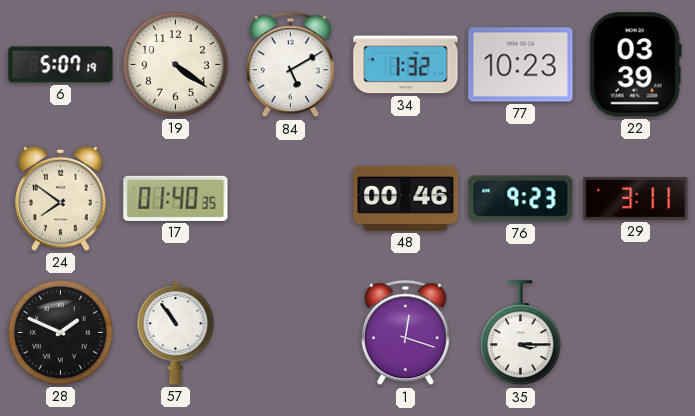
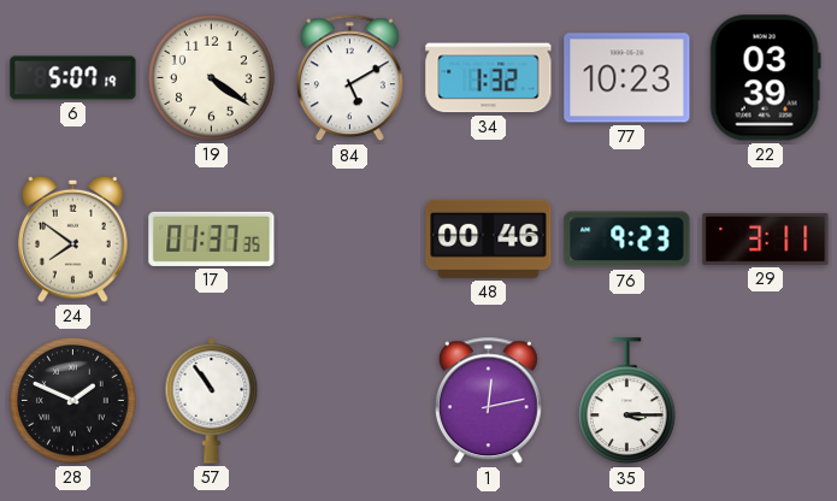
17: 01:40 -> 01:37
1: 12:18 -> 12:13
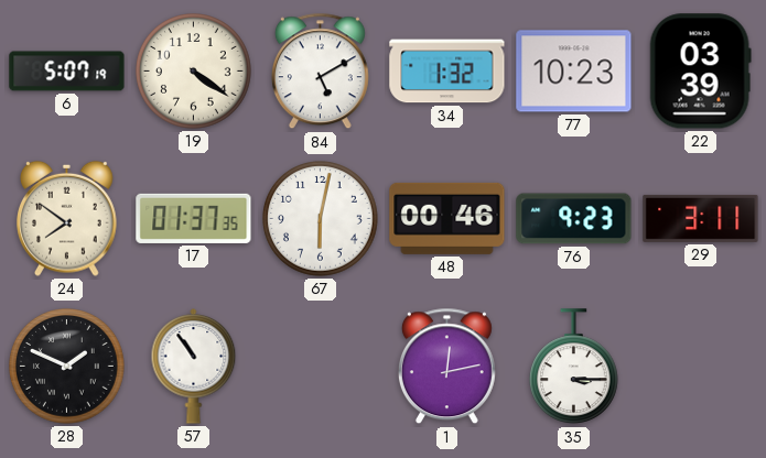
67: none -> 6:02
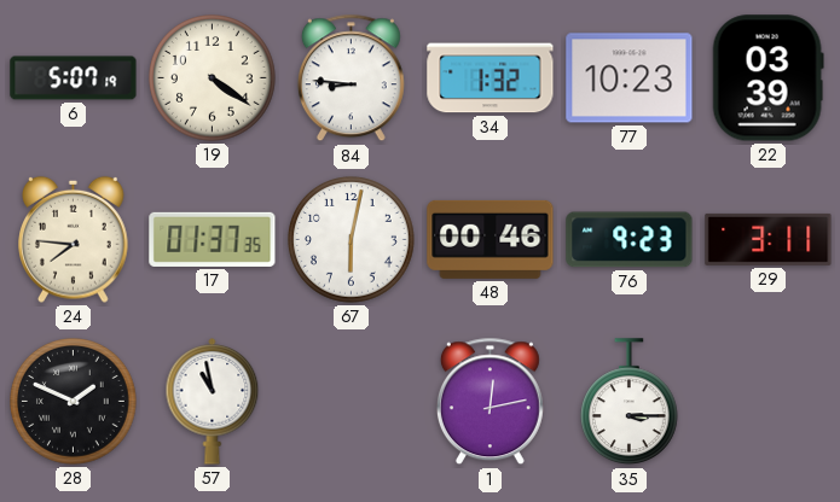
84: 5:10 -> 8:46
24: 7:51 -> 7:46
57: 10:54 -> 10:58
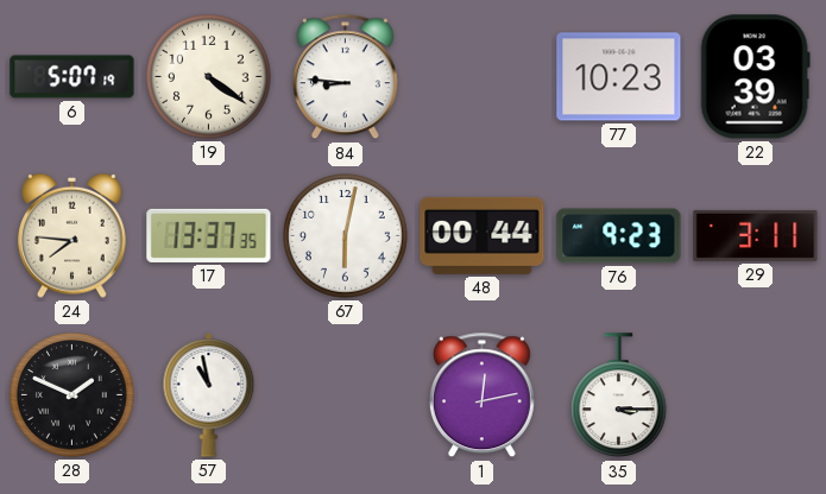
34: 1:32 -> none
17: 01:37 -> 13:37
48: 00:46 -> 00:44
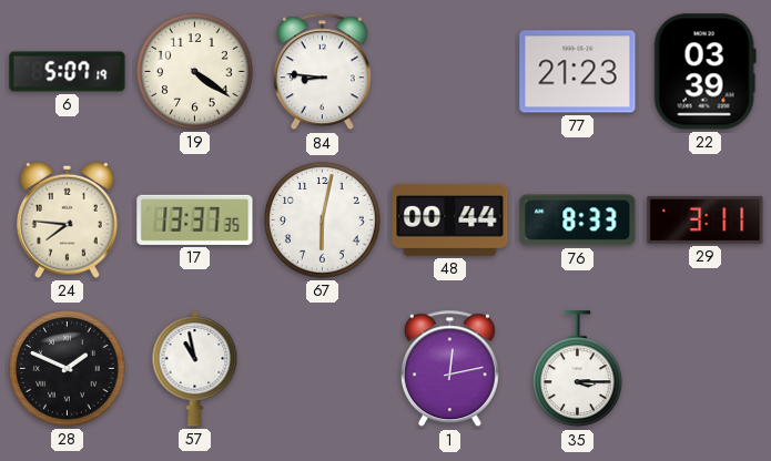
77: 10:23 -> 21:23
76: 9:23 -> 8:33
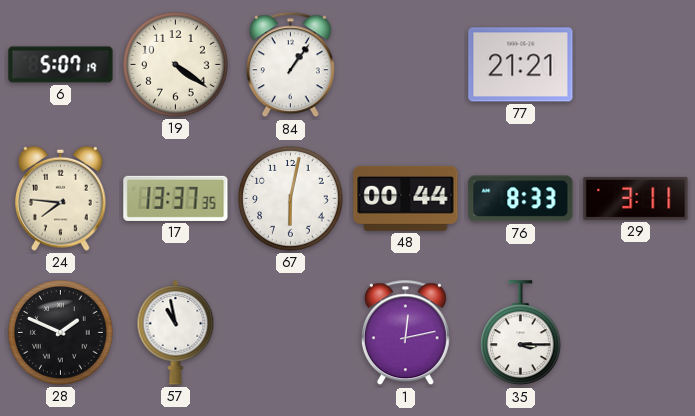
84: 8:46 -> 1:06
77: 21:23 -> 21:21
22: 03:39 -> none
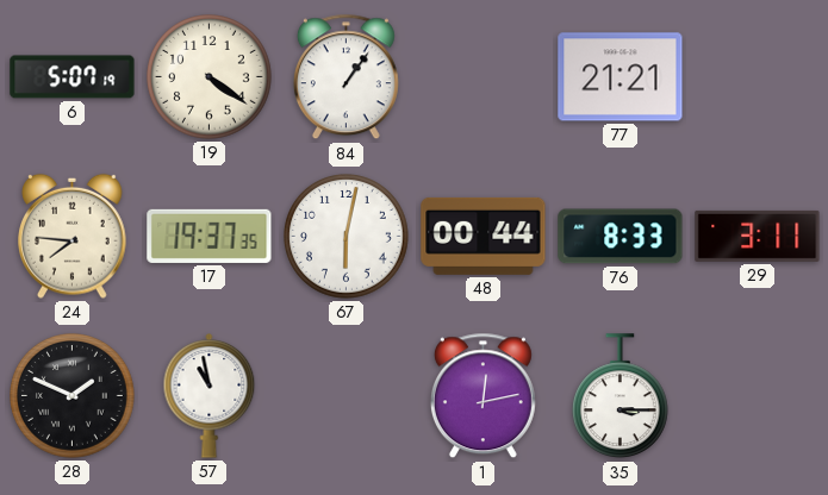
17: 13:37 -> 19:37
